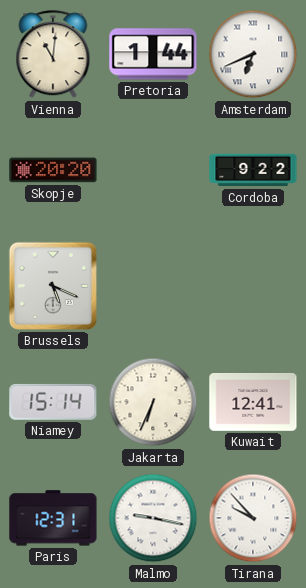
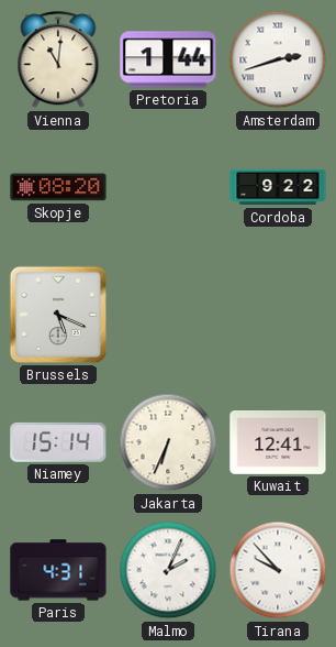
Amsterdam: 6:41 -> 2:42
Skopje: 20:20 -> 08:20
Paris: 12:31 -> 4:31
Malmo: 9:17 -> 2:04
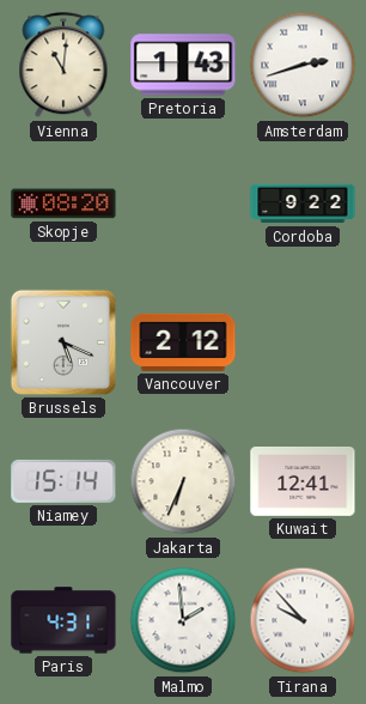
Pretoria: 1:44 -> 1:43
Vancouver: none -> 2:12
Malmo: 2:04 -> 1:59
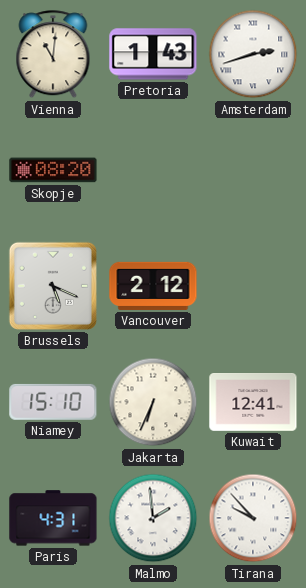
Cordoba: 9:22 -> none
Niamey: 15:14 -> 15:10
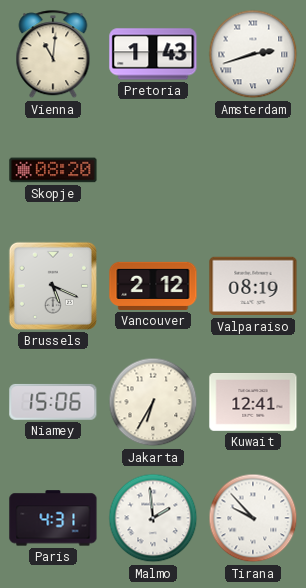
Valparaiso: none -> 08:19
Niamey: 15:10 -> 15:06
Jakarta: 6:34 -> 6:35
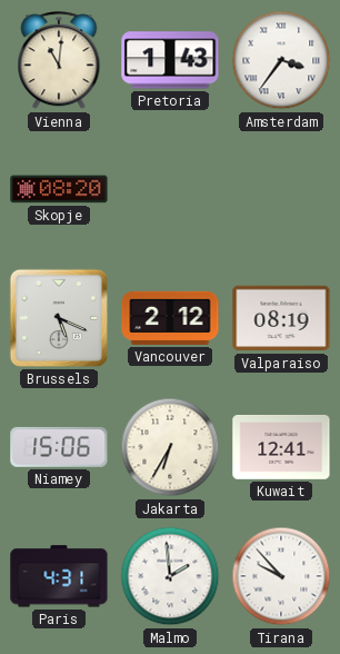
Amsterdam: 2:42 -> 3:36
